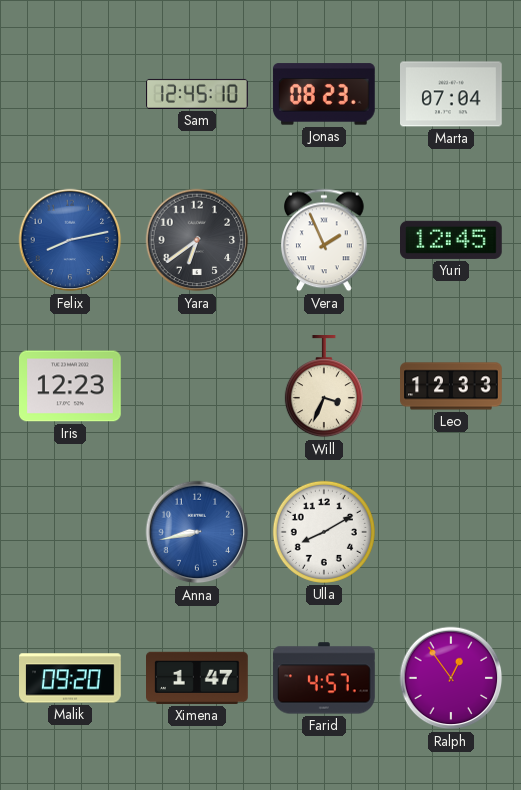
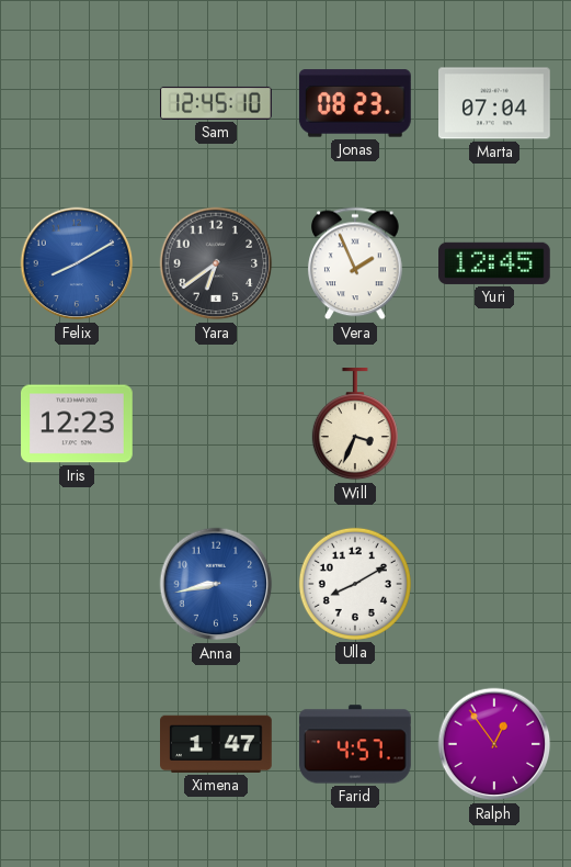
Felix: 8:13 -> 8:10
Leo: 12:33 -> none
Malik: 09:20 -> none
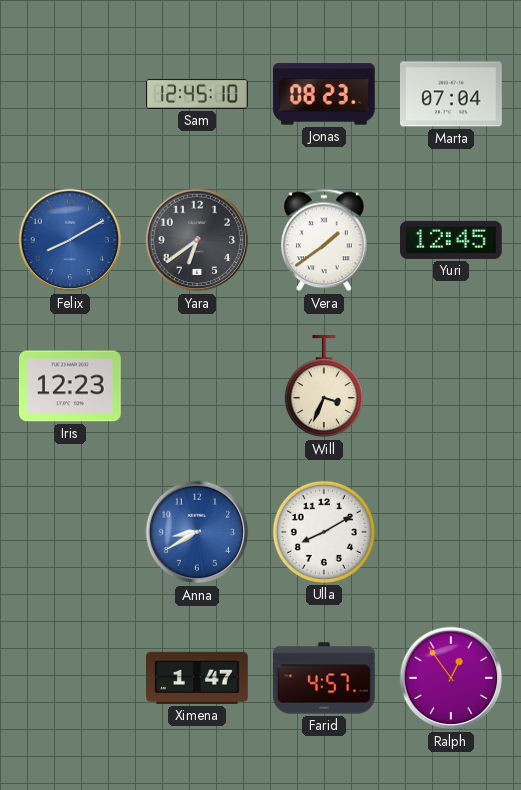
Vera: 1:56 -> 1:39
Anna: 8:43 -> 8:40
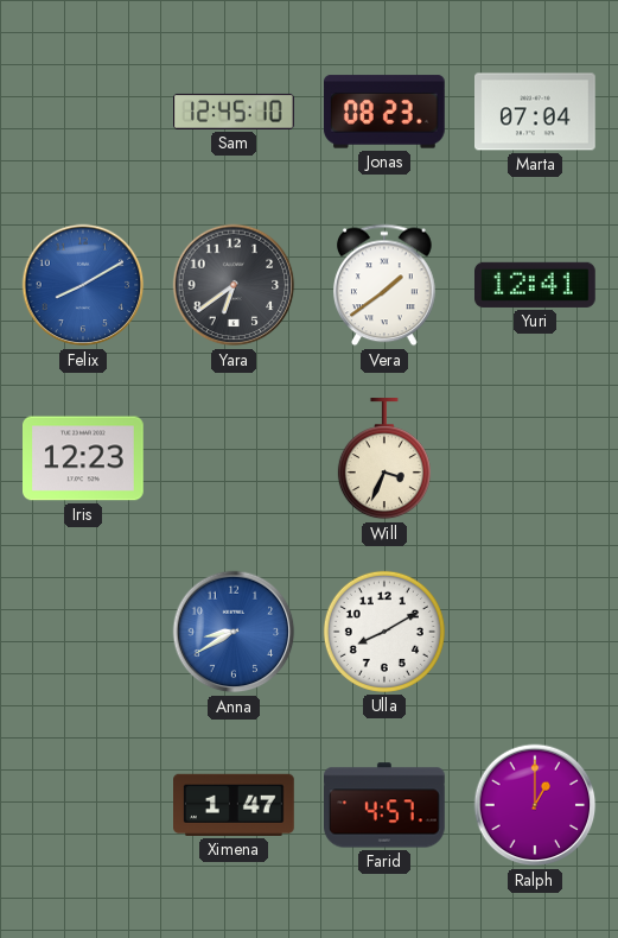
Yuri: 12:45 -> 12:41
Ralph: 12:54 -> 1:00
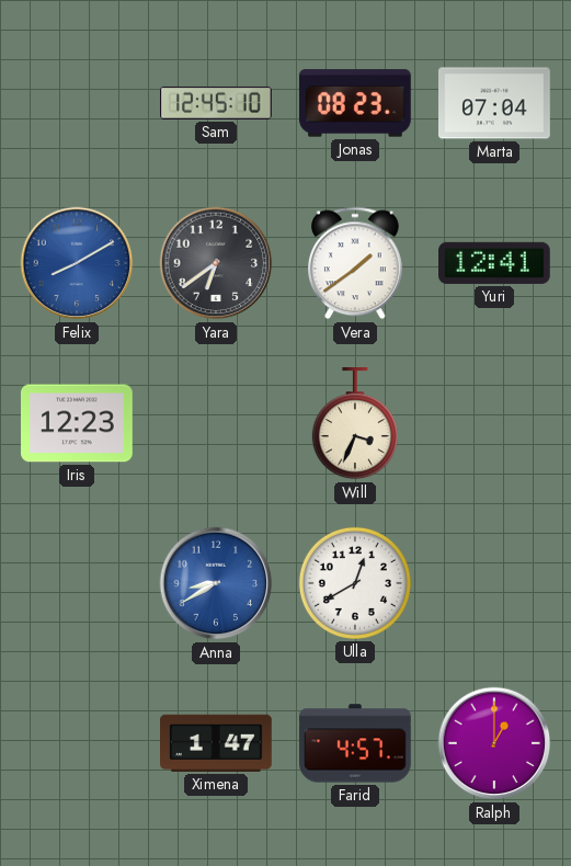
Ulla: 8:10 -> 12:40
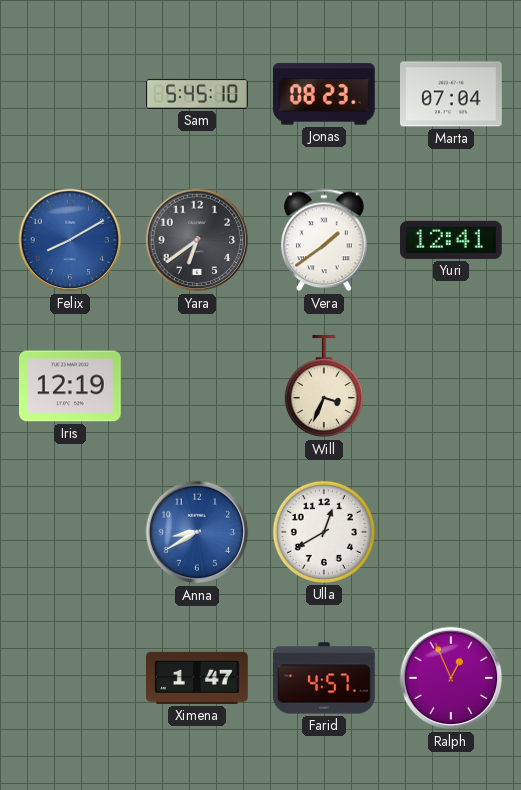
Sam: 12:45 -> 5:45
Iris: 12:23 -> 12:19
Ralph: 1:00 -> 12:56
